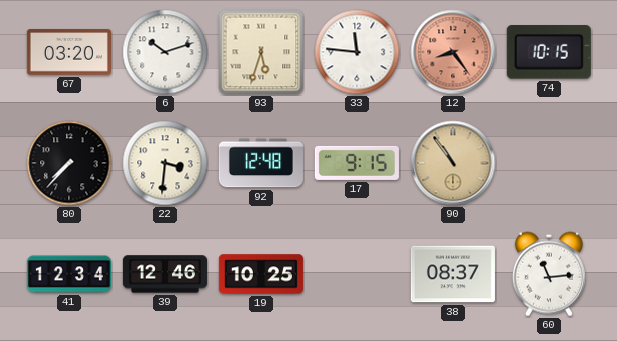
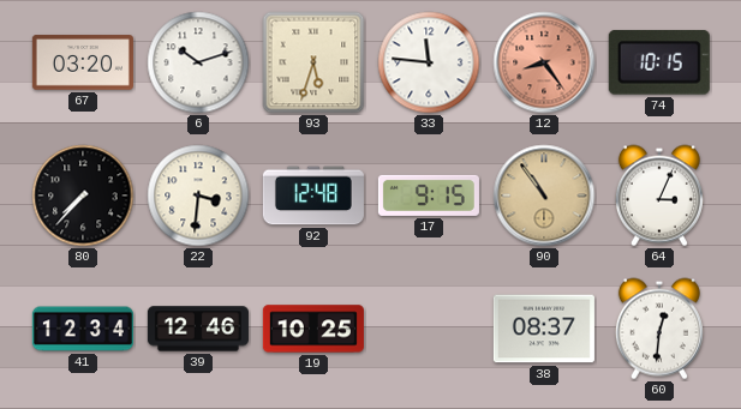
64: none -> 3:04
60: 11:14 -> 12:31
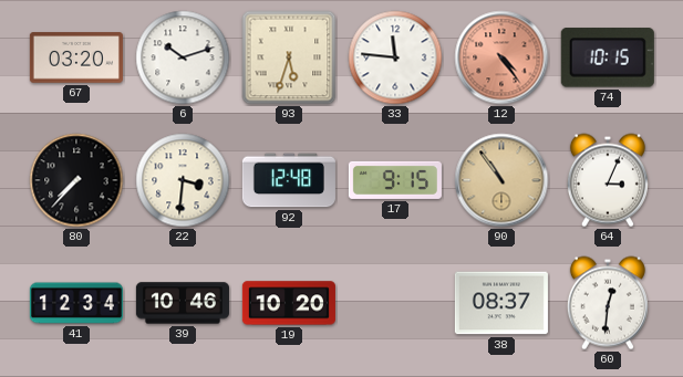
12: 8:24 -> 4:24
39: 12:46 -> 10:46
19: 10:25 -> 10:20
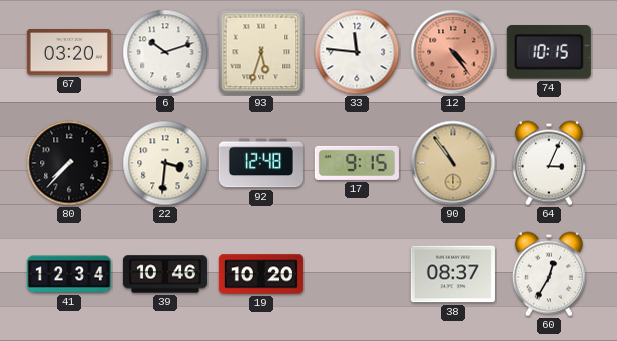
60: 12:31 -> 12:35
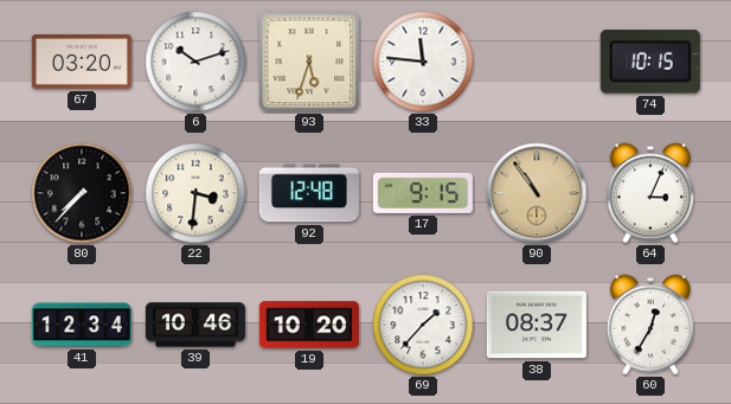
12: 4:24 -> none
69: none -> 1:37
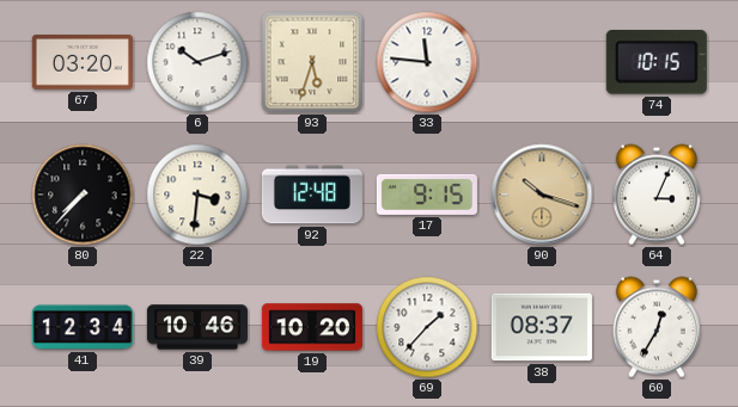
90: 10:54 -> 10:18
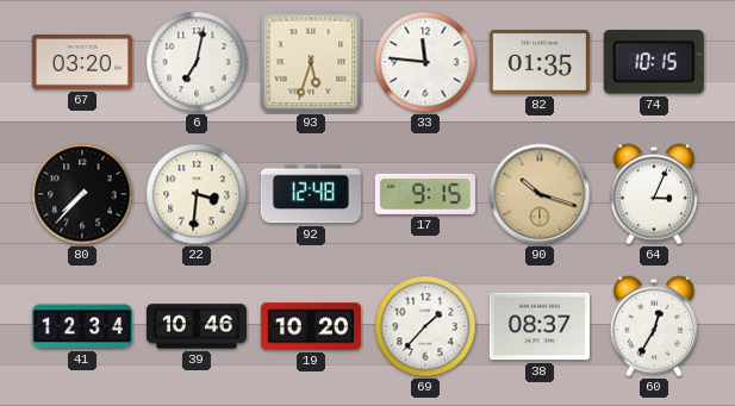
6: 10:12 -> 7:02
82: none -> 01:35
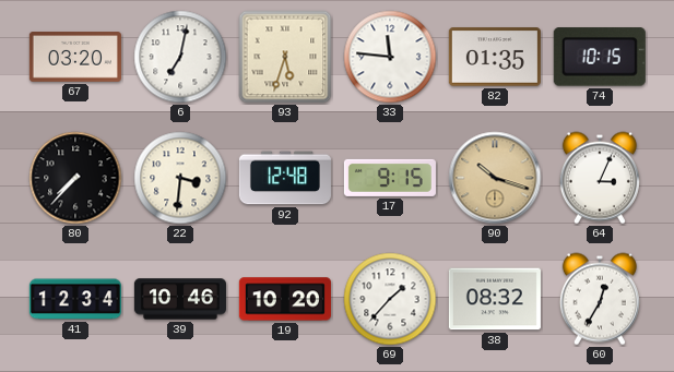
38: 08:37 -> 08:32
